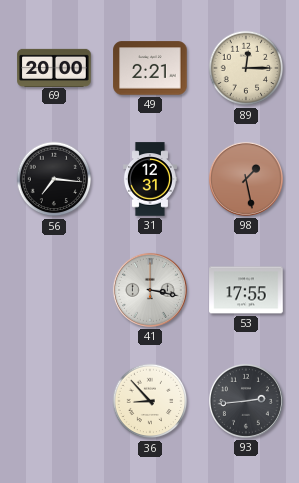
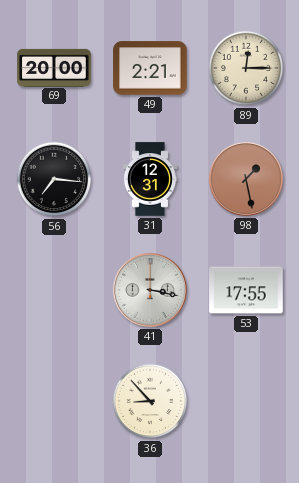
93: 2:44 -> none
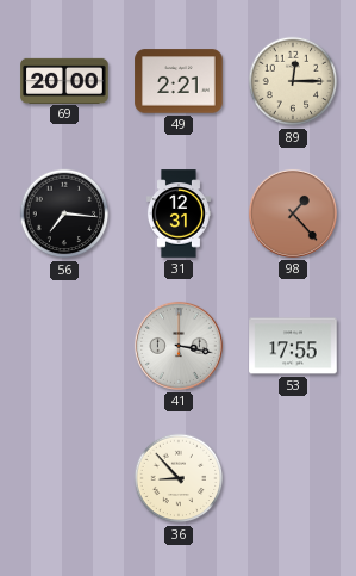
98: 1:28 -> 1:23
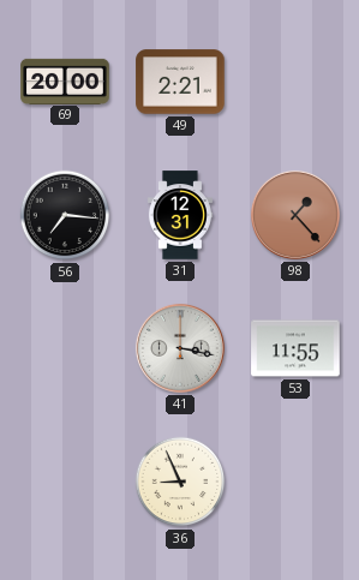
89: 12:15 -> none
53: 17:55 -> 11:55
36: 8:53 -> 8:56
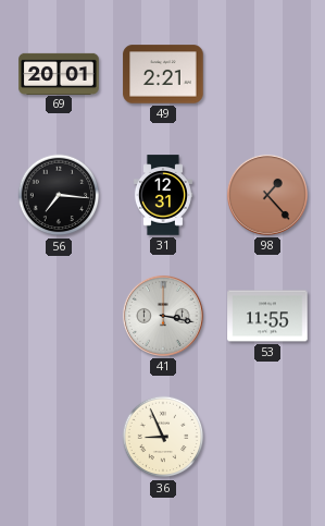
69: 20:00 -> 20:01
